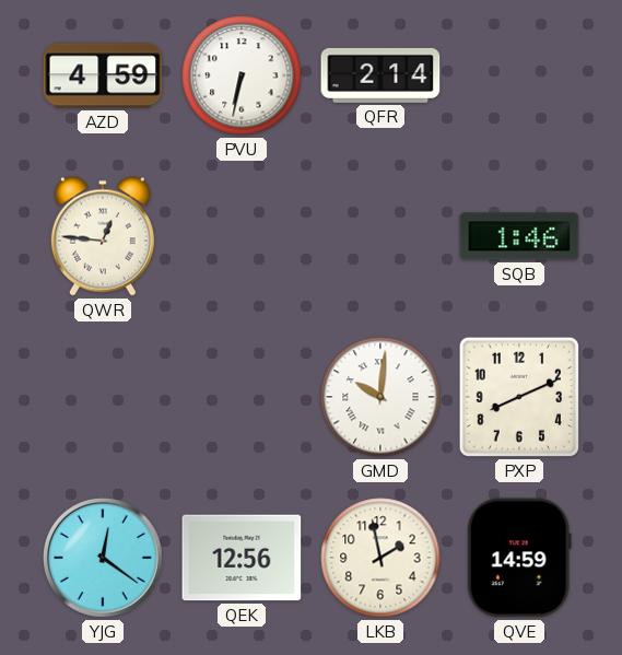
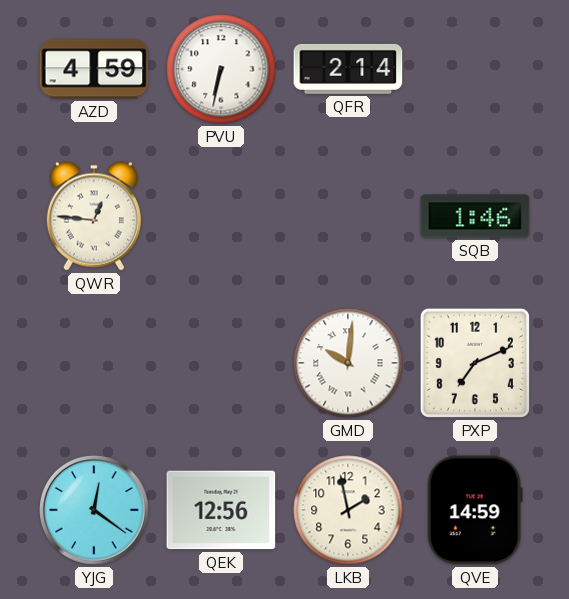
PXP: 8:11 -> 7:11
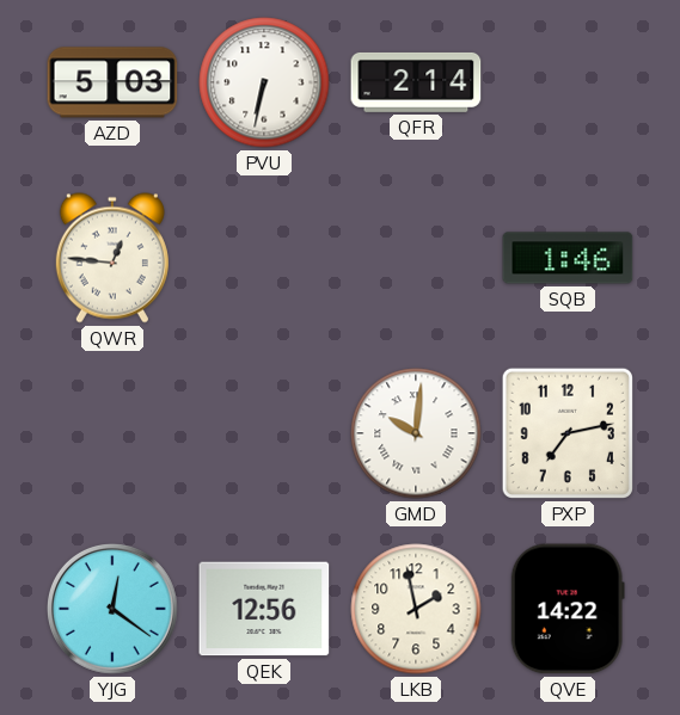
AZD: 4:59 -> 5:03
PXP: 7:11 -> 7:13
QVE: 14:59 -> 14:22
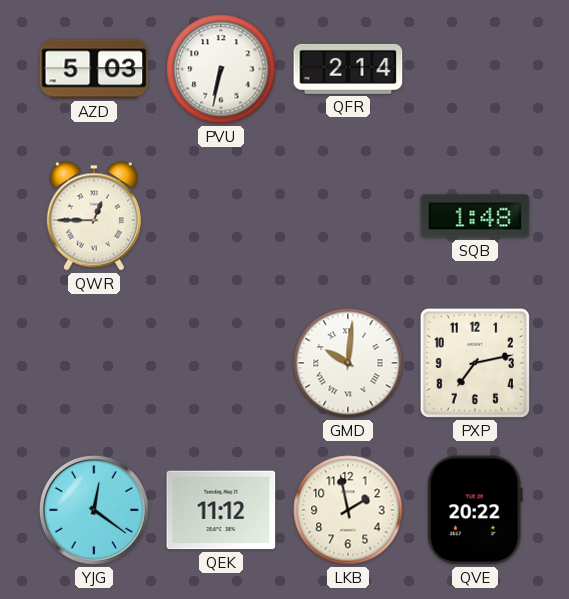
QWR: 12:46 -> 12:45
SQB: 1:46 -> 1:48
QEK: 12:56 -> 11:12
QVE: 14:22 -> 20:22
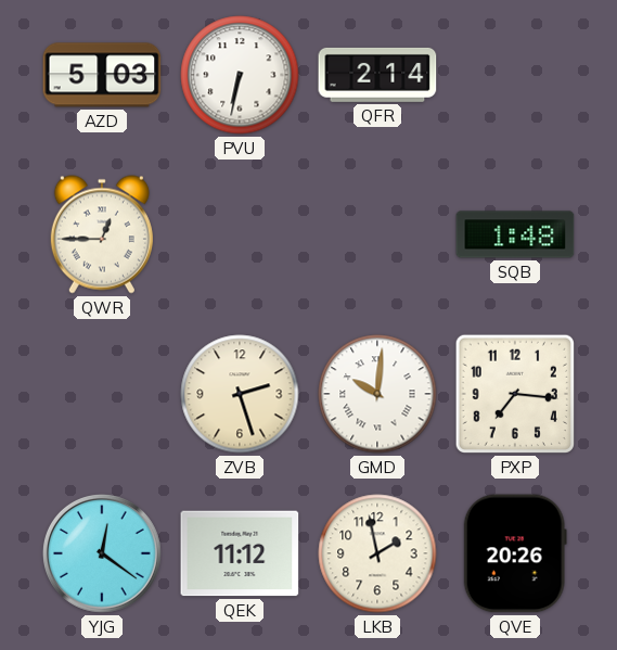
ZVB: none -> 2:27
PXP: 7:13 -> 7:16
QVE: 20:22 -> 20:26
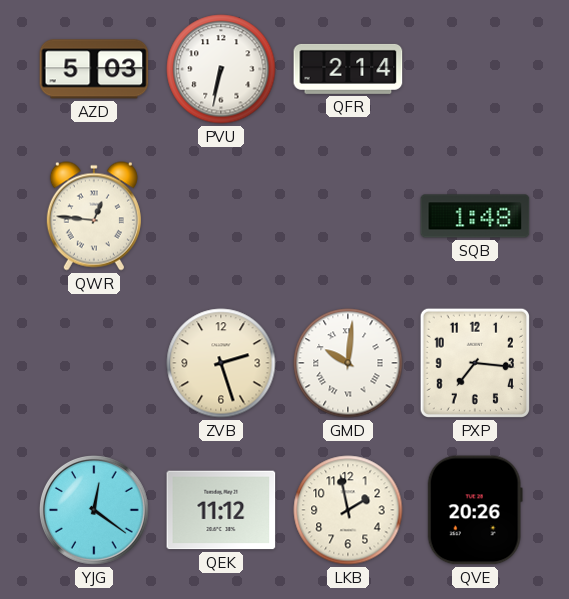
QWR: 12:45 -> 12:46
